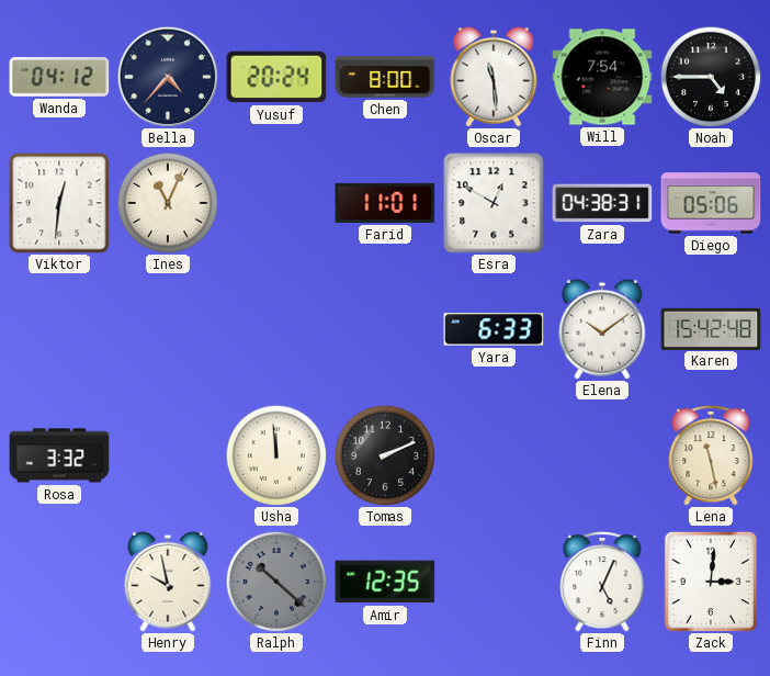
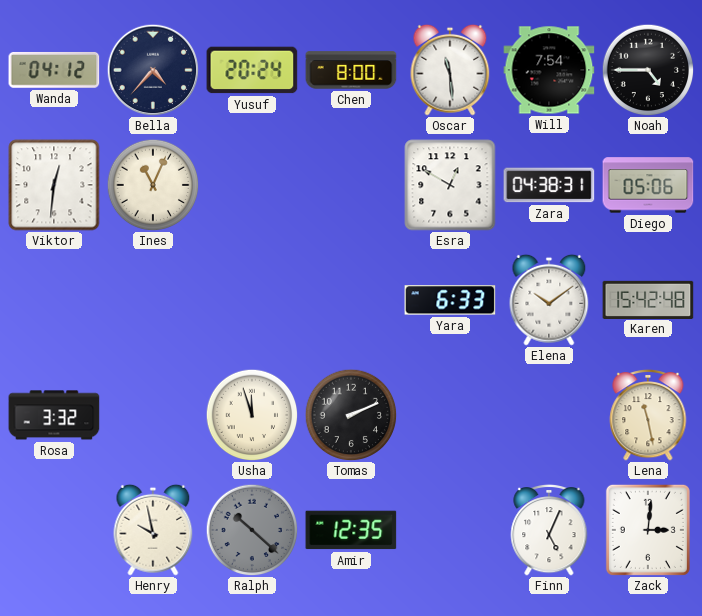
Farid: 11:01 -> none
Usha: 11:59 -> 11:57
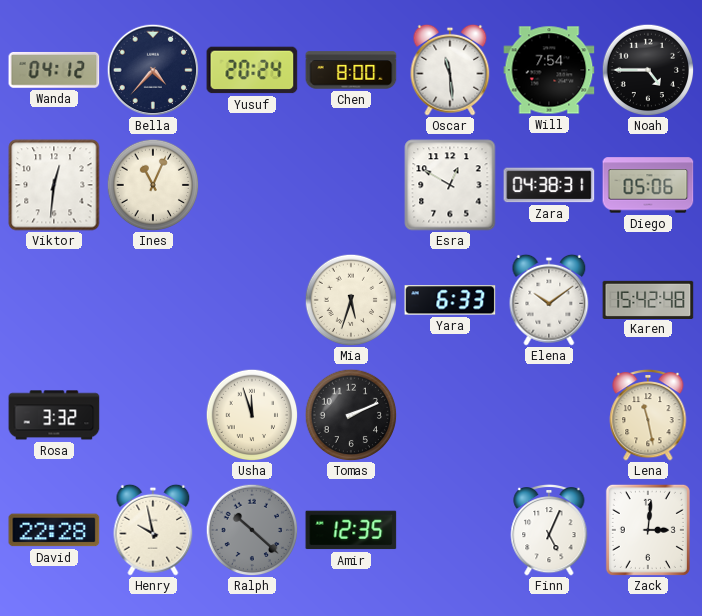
Mia: none -> 5:33
David: none -> 22:28
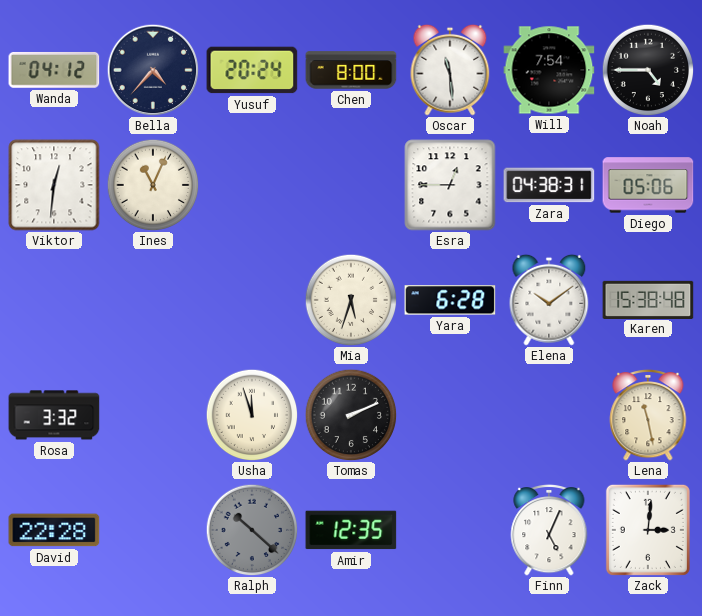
Esra: 12:50 -> 12:45
Yara: 6:33 -> 6:28
Karen: 15:42 -> 15:38
Henry: 9:58 -> none
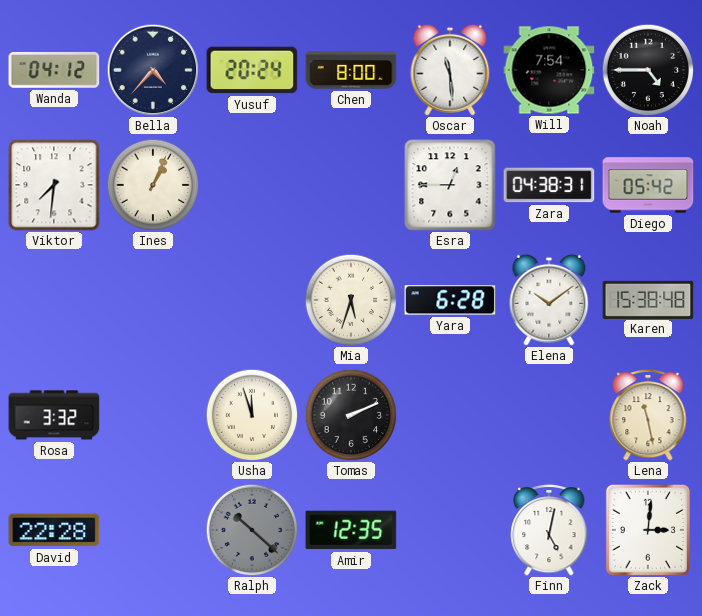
Viktor: 12:31 -> 7:31
Ines: 11:04 -> 1:04
Diego: 05:06 -> 05:42
Finn: 5:04 -> 5:02
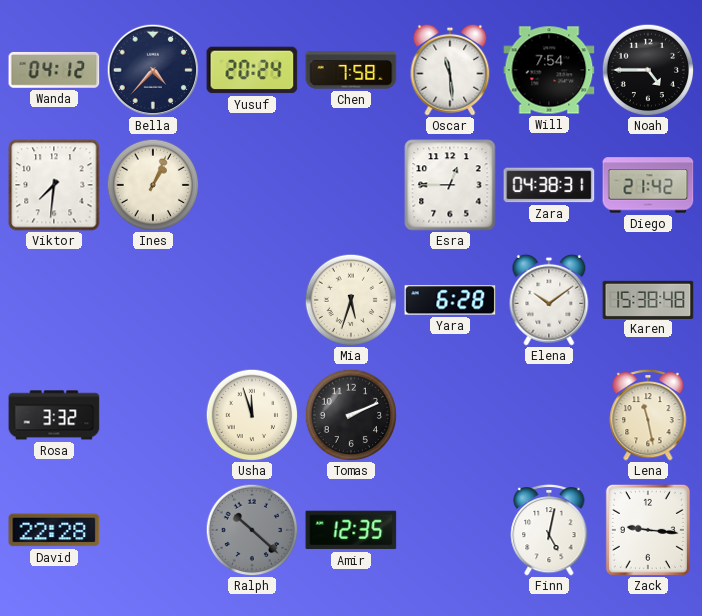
Chen: 8:00 -> 7:58
Diego: 05:42 -> 21:42
Zack: 3:01 -> 9:16
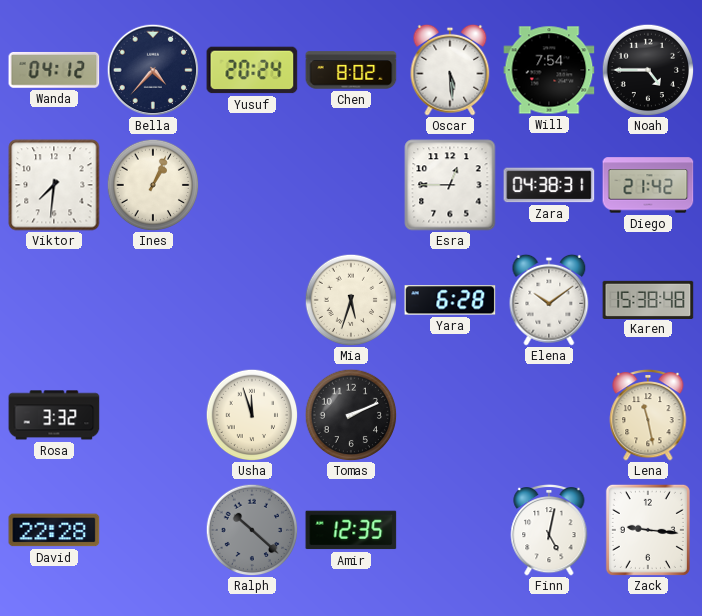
Chen: 7:58 -> 8:02
Oscar: 11:29 -> 5:29
